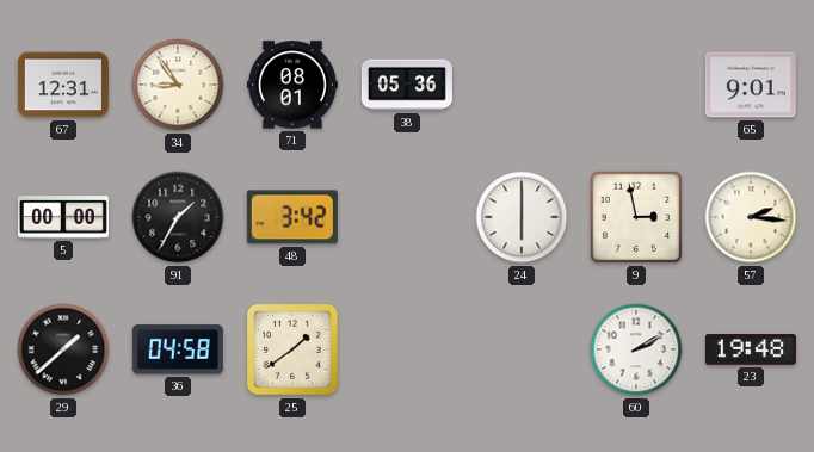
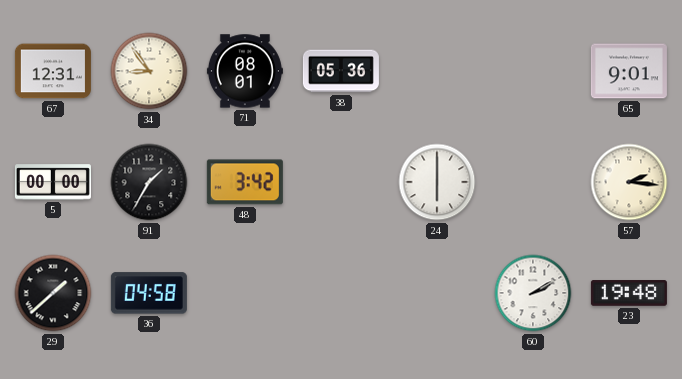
9: 2:58 -> none
25: 1:39 -> none
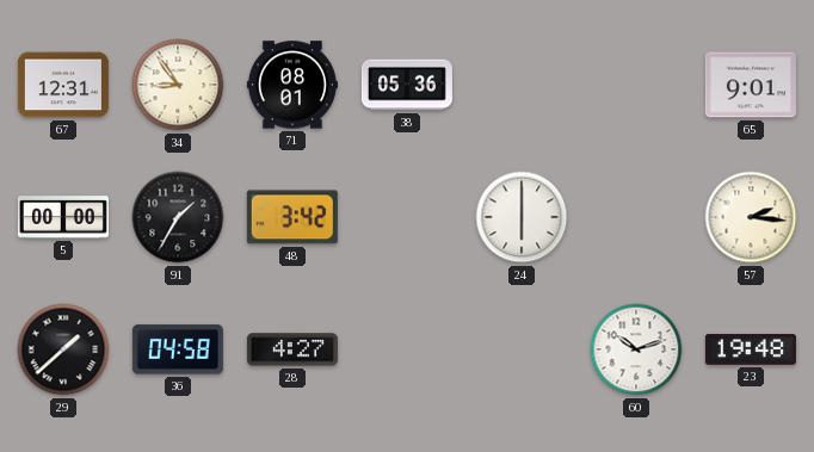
28: none -> 4:27
60: 2:10 -> 10:12
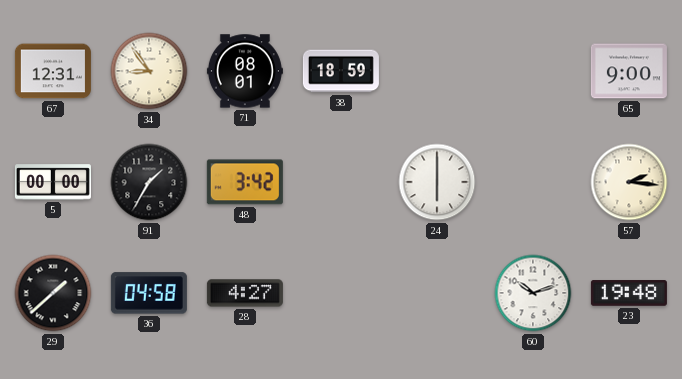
38: 05:36 -> 18:59
65: 9:01 -> 9:00
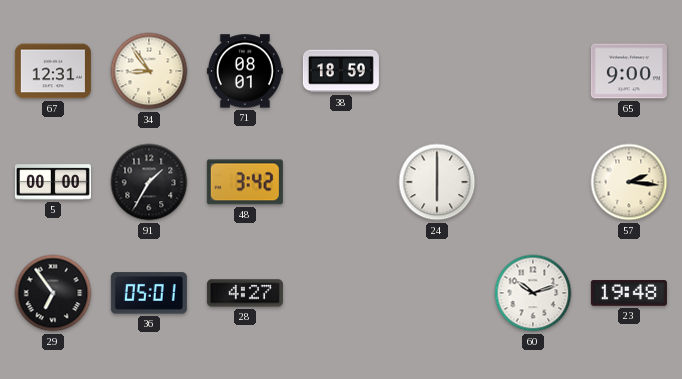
29: 1:38 -> 6:54
36: 04:58 -> 05:01
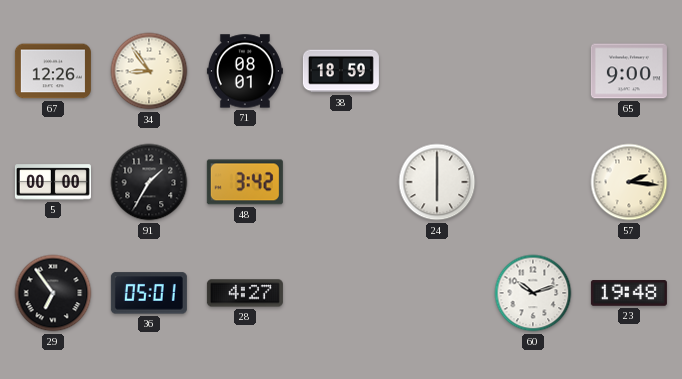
67: 12:31 -> 12:26
